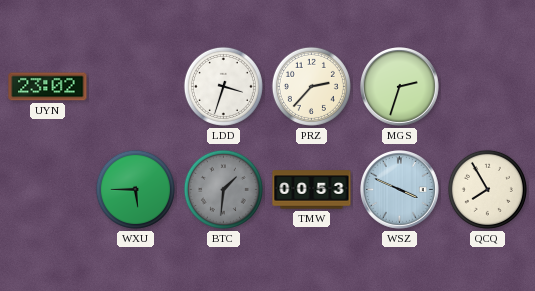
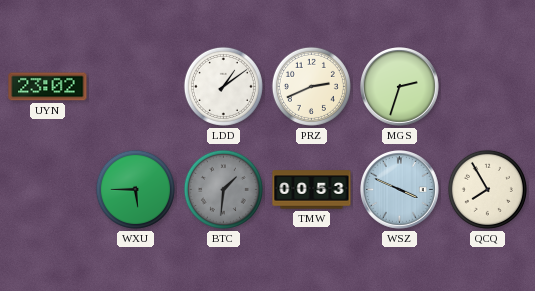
LDD: 3:33 -> 1:09
PRZ: 2:37 -> 2:41
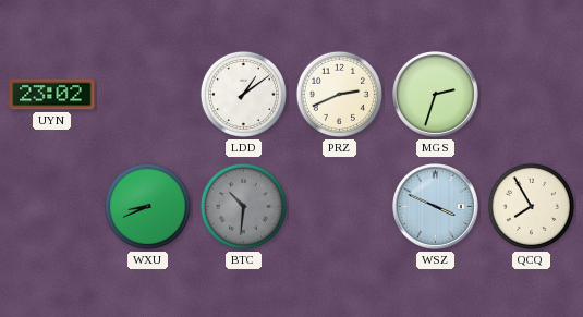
WXU: 5:45 -> 8:41
BTC: 1:31 -> 10:31
TMW: 00:53 -> none
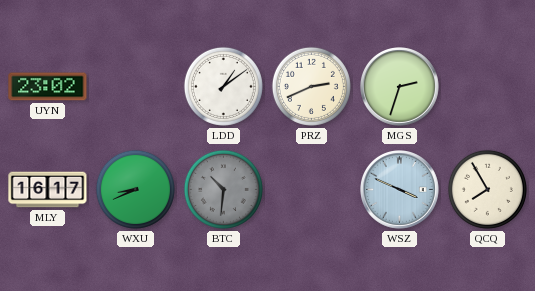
MLY: none -> 16:17
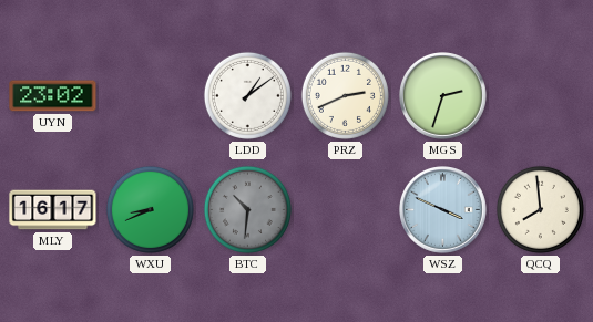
QCQ: 7:55 -> 7:59
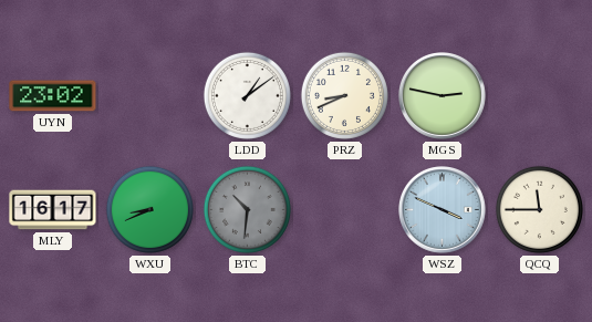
PRZ: 2:41 -> 8:41
MGS: 2:33 -> 2:47
QCQ: 7:59 -> 11:45
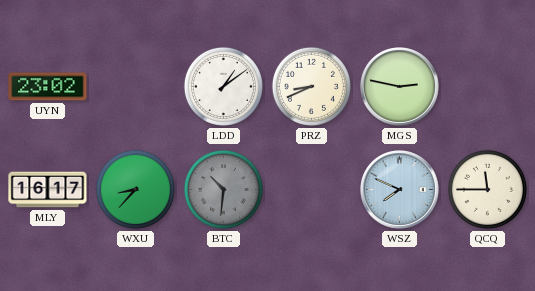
WXU: 8:41 -> 8:37
WSZ: 3:49 -> 7:49
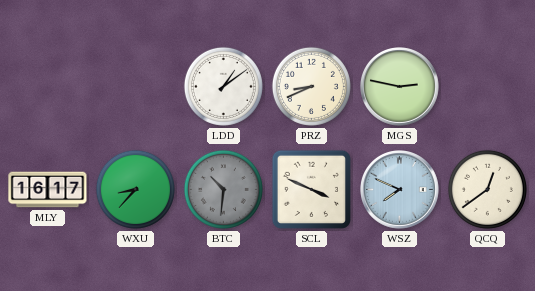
UYN: 23:02 -> none
SCL: none -> 3:49
QCQ: 11:45 -> 12:39
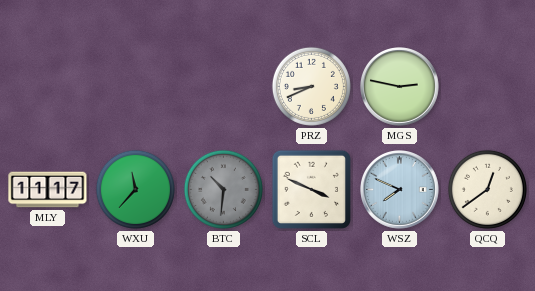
LDD: 1:09 -> none
MLY: 16:17 -> 11:17
WXU: 8:37 -> 11:37
